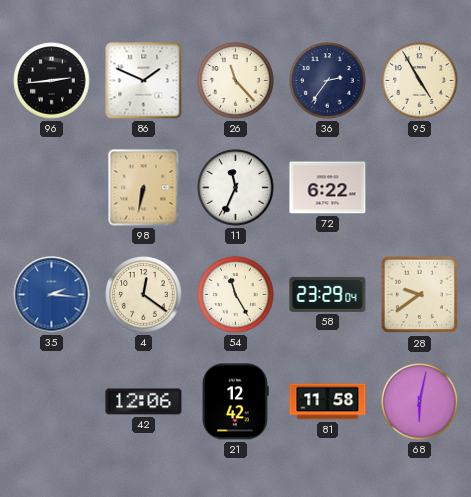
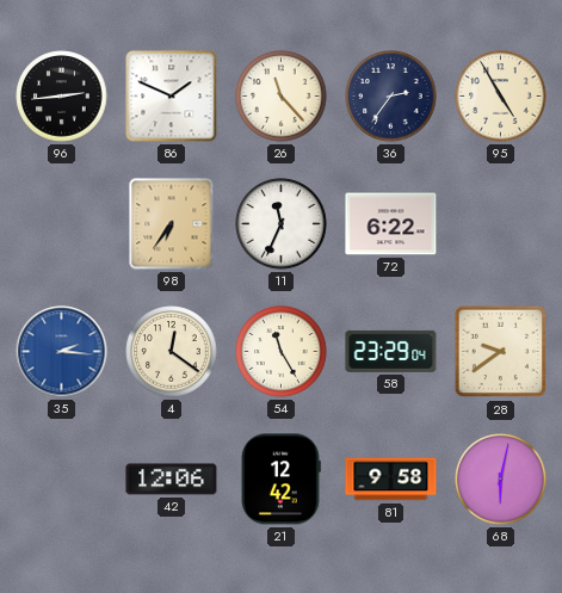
98: 6:32 -> 6:36
81: 11:58 -> 9:58
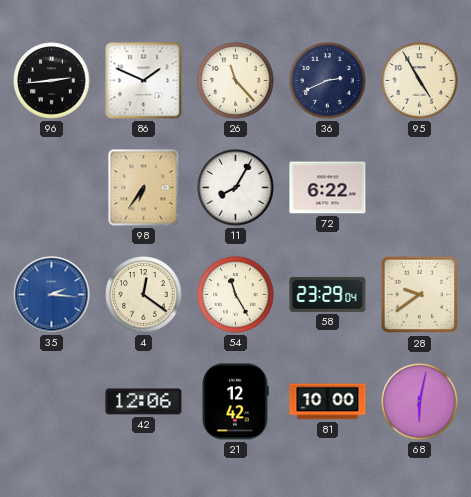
36: 2:36 -> 2:41
11: 11:34 -> 8:05
81: 9:58 -> 10:00
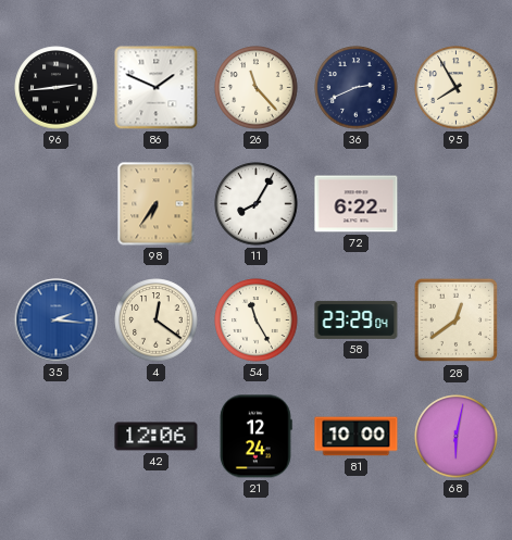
95: 4:55 -> 7:55
28: 9:39 -> 12:39
21: 12:42 -> 12:24
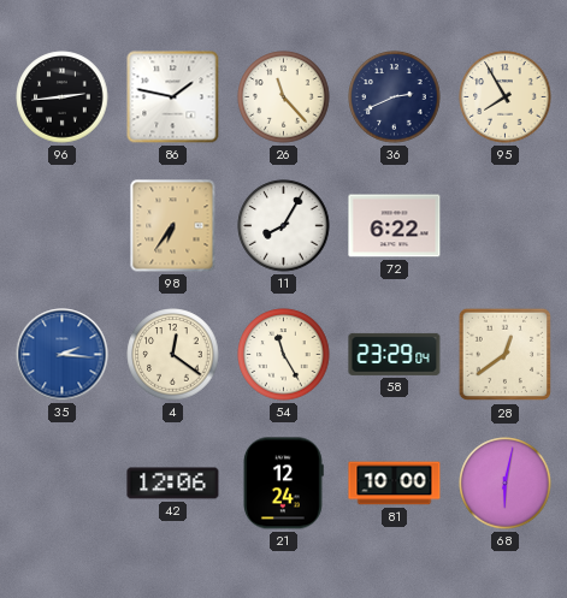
86: 1:49 -> 1:47
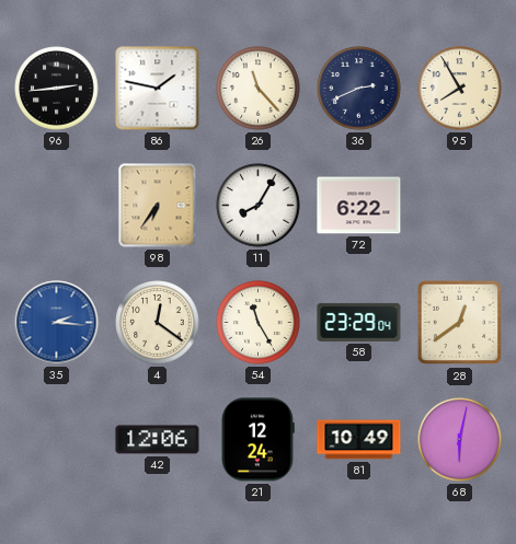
81: 10:00 -> 10:49
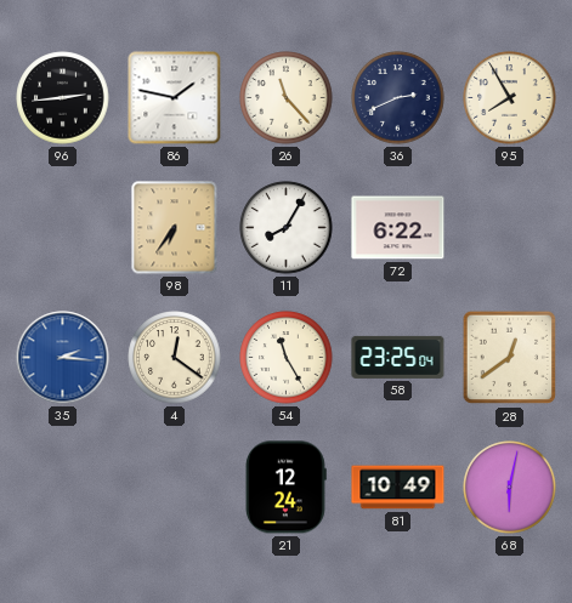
58: 23:29 -> 23:25
42: 12:06 -> none
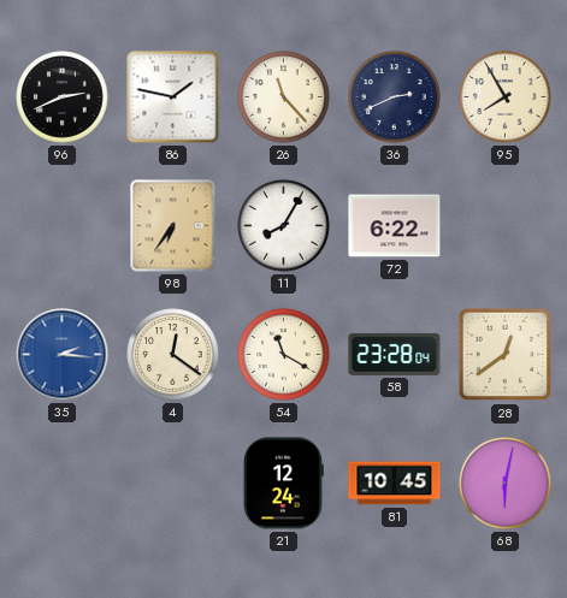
96: 2:44 -> 2:41
54: 11:25 -> 11:20
58: 23:25 -> 23:28
81: 10:49 -> 10:45
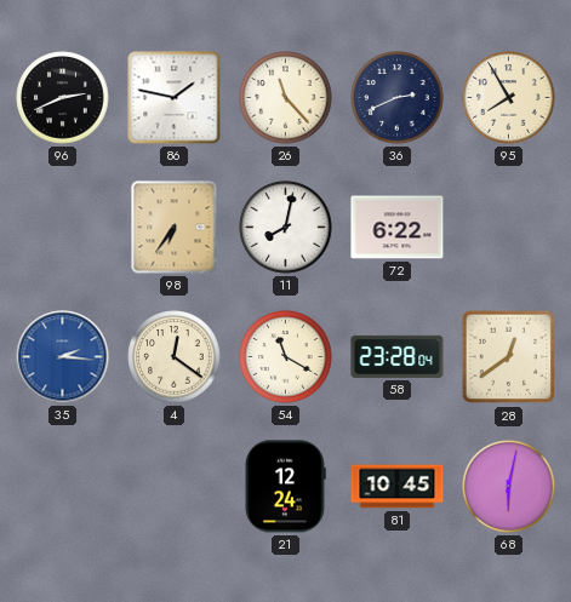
11: 8:05 -> 8:02
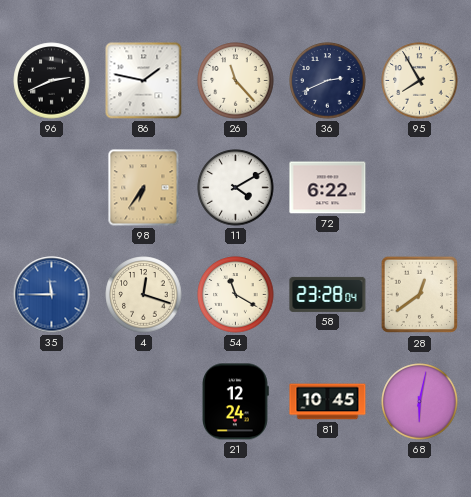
11: 8:02 -> 4:10
35: 2:16 -> 11:45
4: 12:21 -> 12:18
